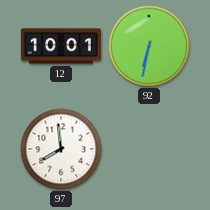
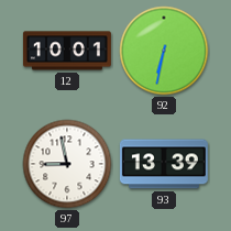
97: 7:59 -> 8:58
93: none -> 13:39
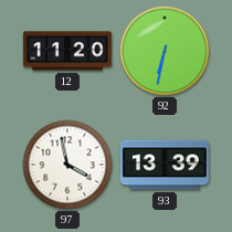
12: 10:01 -> 11:20
97: 8:58 -> 3:58
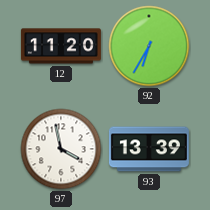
92: 6:32 -> 6:35
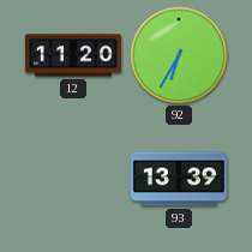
97: 3:58 -> none
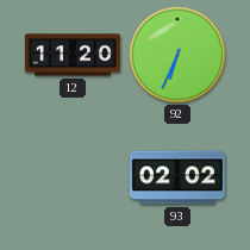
92: 6:35 -> 6:34
93: 13:39 -> 02:02
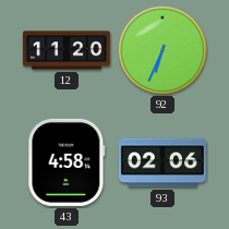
43: none -> 4:58
93: 02:02 -> 02:06
